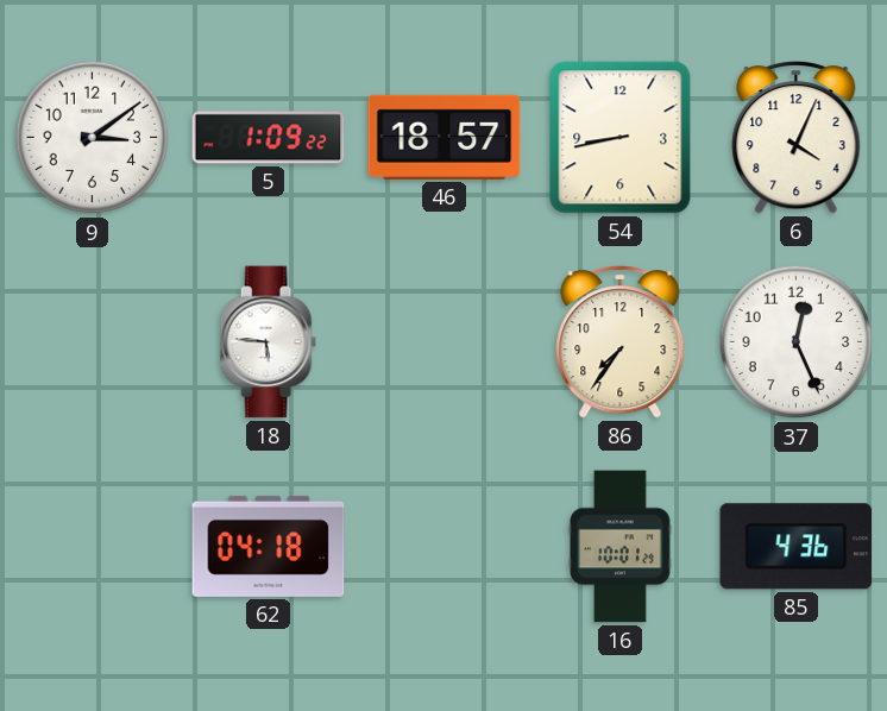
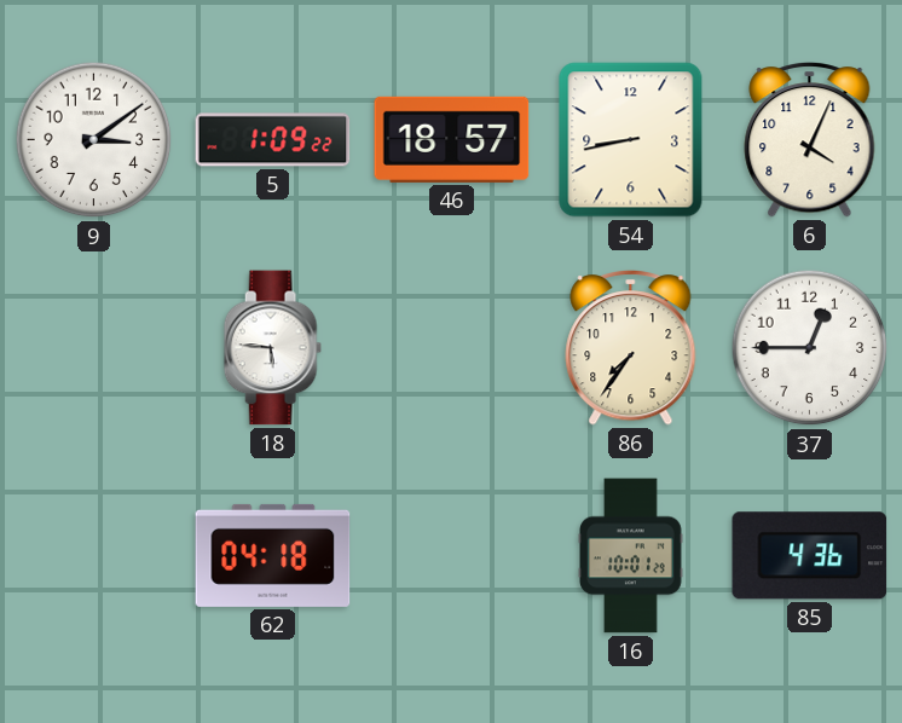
37: 12:26 -> 12:45
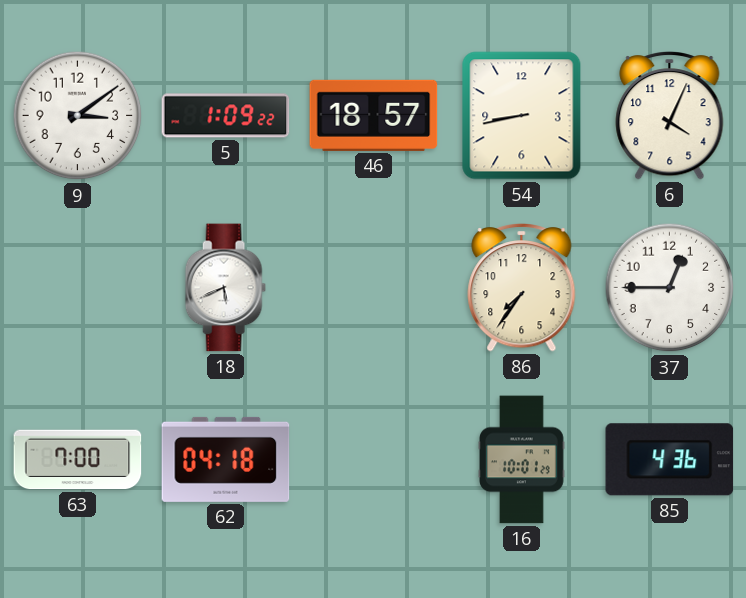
18: 5:46 -> 5:41
63: none -> 7:00
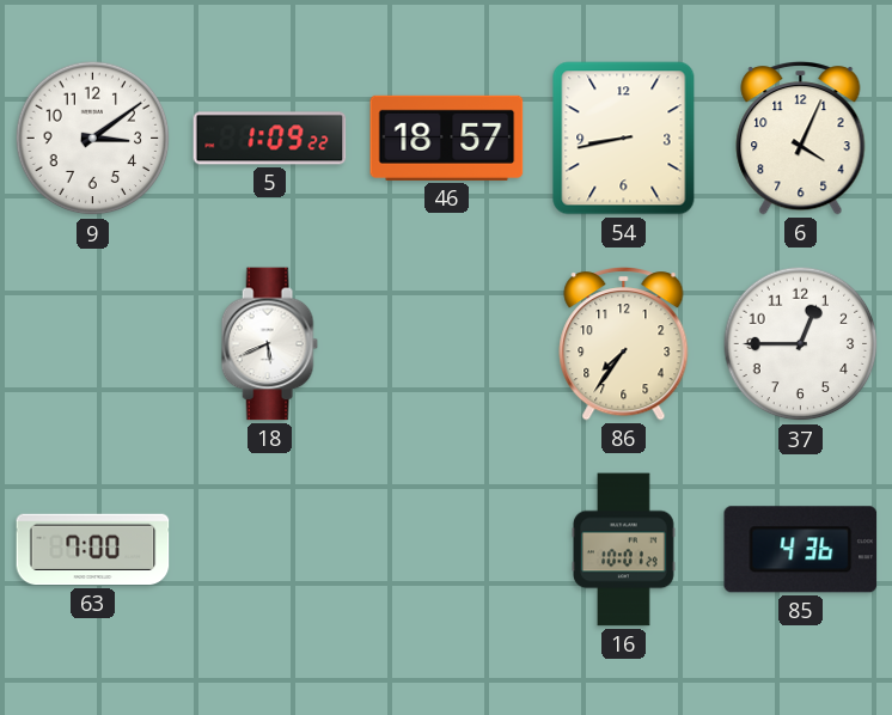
62: 04:18 -> none
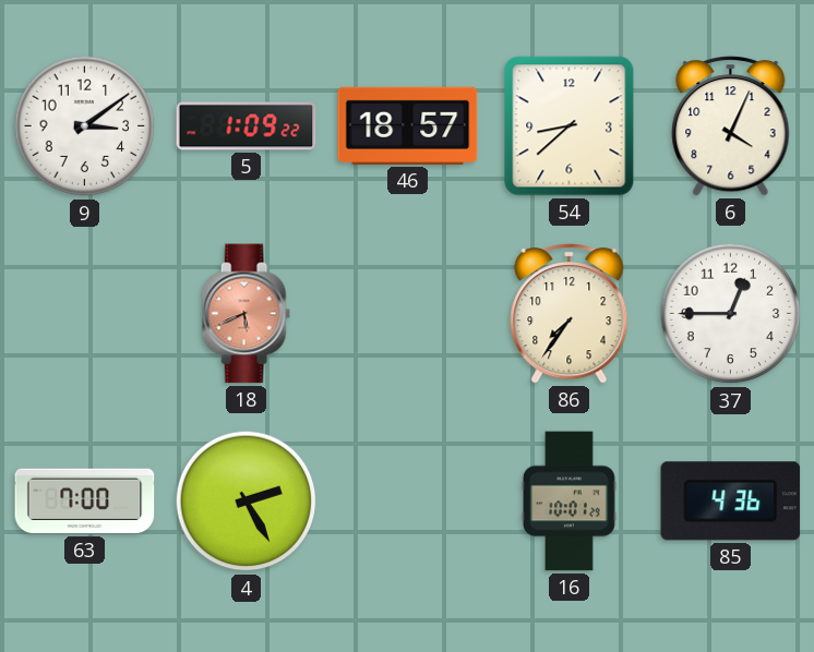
54: 8:43 -> 8:38
18 dial: white -> salmon
4: none -> 2:25
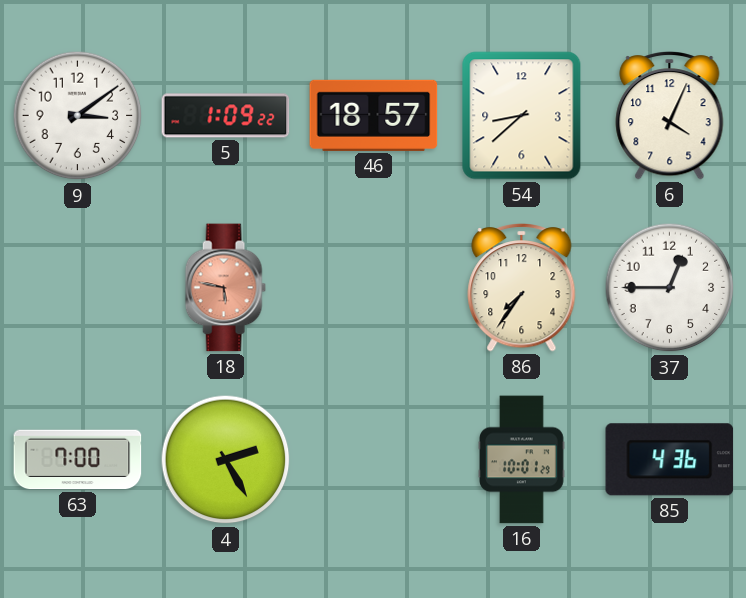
18: 5:41 -> 5:47
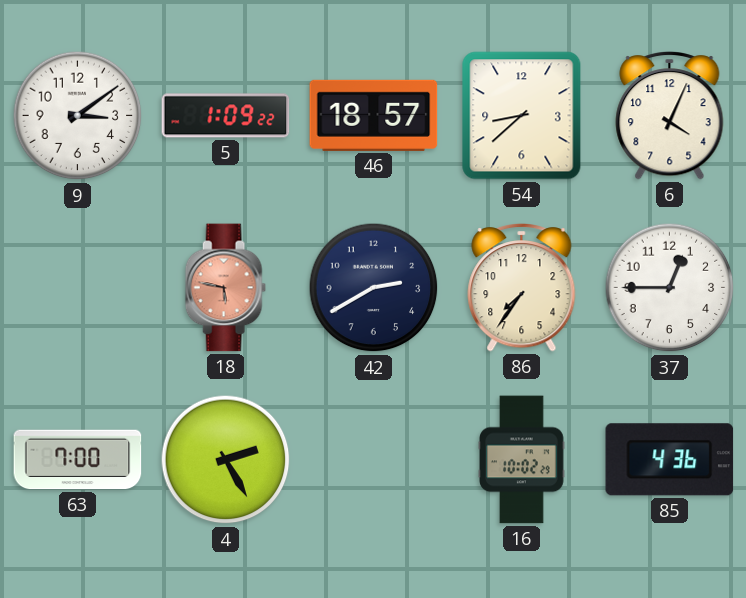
42: none -> 2:40
16: 10:01 -> 10:02
